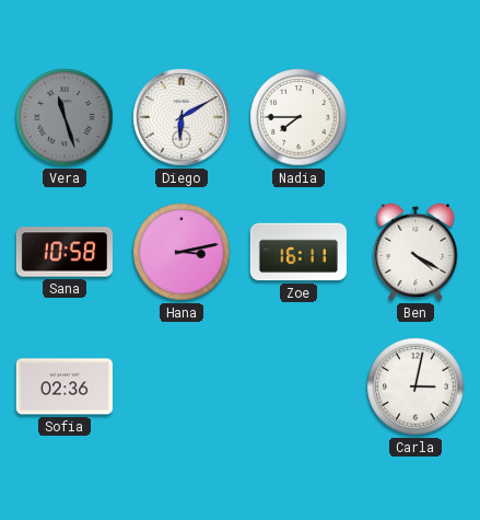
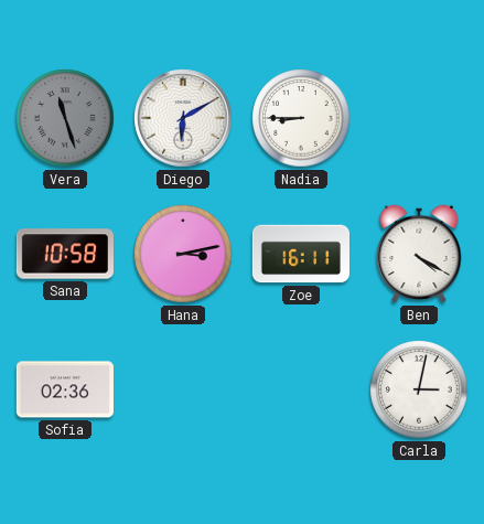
Nadia: 7:45 -> 8:45
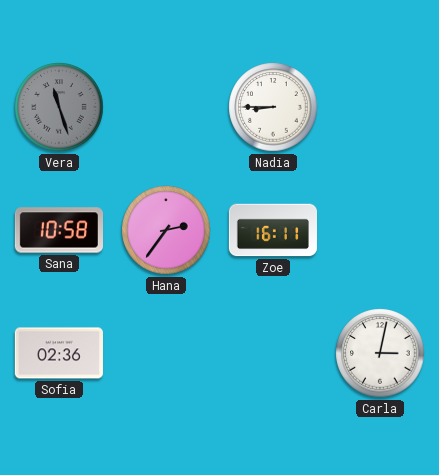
Diego: 6:10 -> none
Hana: 3:13 -> 2:36
Ben: 4:20 -> none
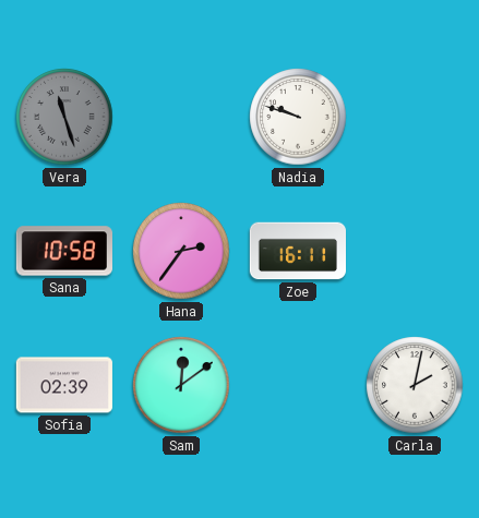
Nadia: 8:45 -> 9:48
Sofia: 02:36 -> 02:39
Sam: none -> 12:09
Carla: 3:02 -> 2:02
